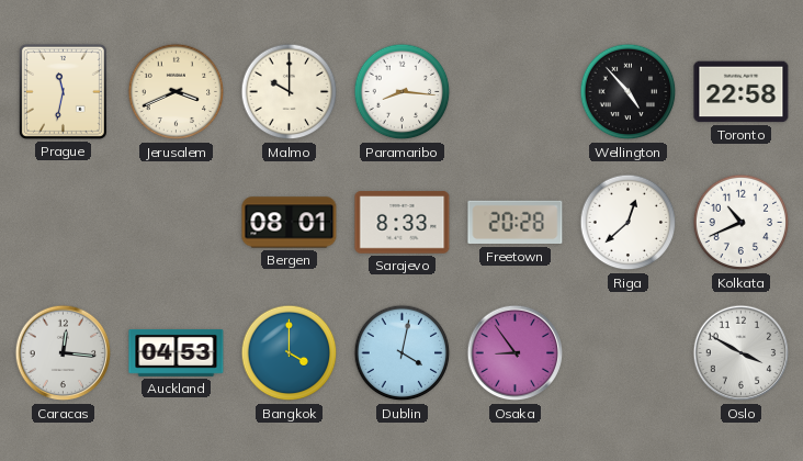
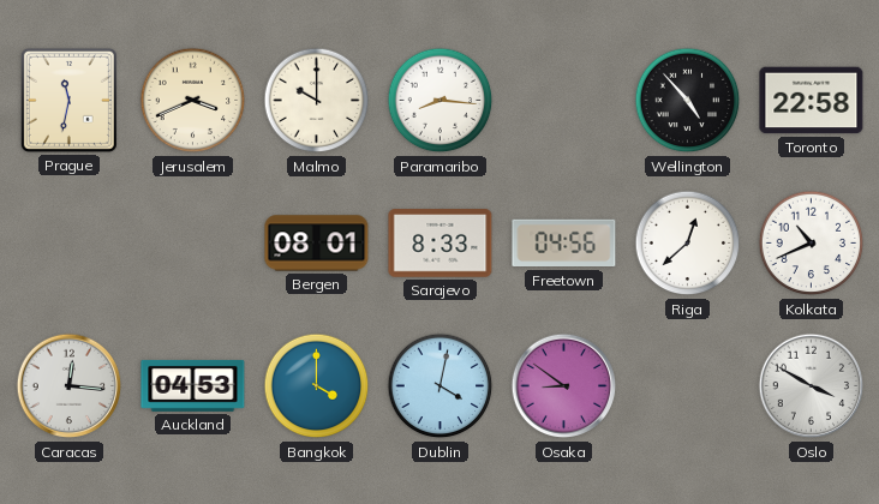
Freetown: 20:28 -> 04:56
Osaka: 8:54 -> 8:51
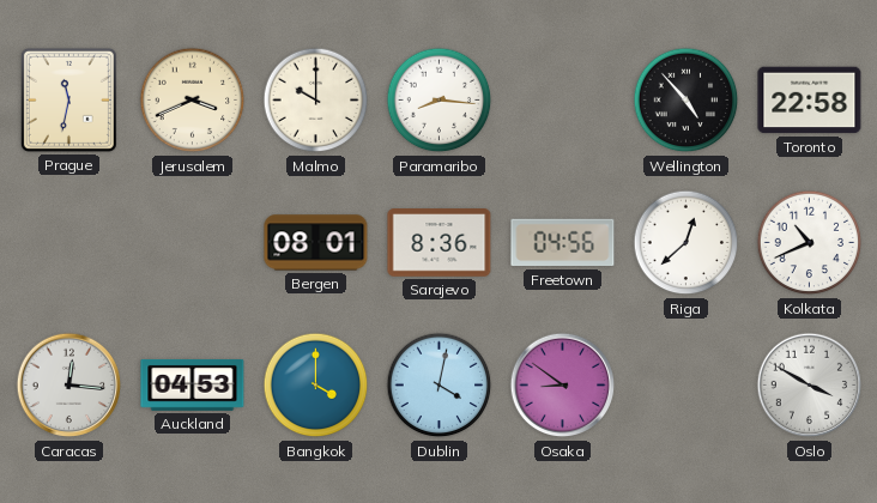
Sarajevo: 8:33 -> 8:36
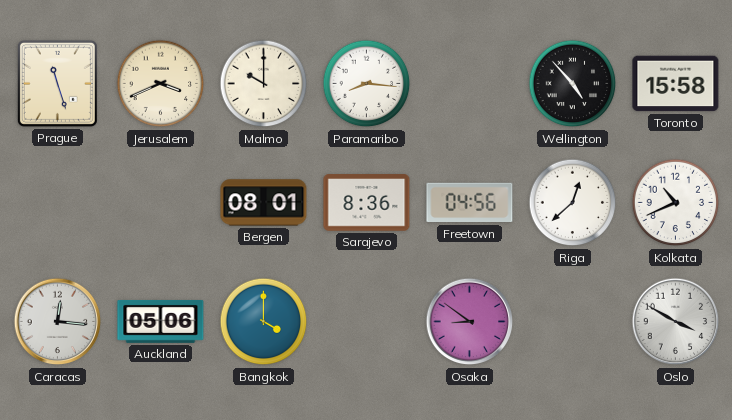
Prague: 11:32 -> 11:27
Toronto: 22:58 -> 15:58
Auckland: 04:53 -> 05:06
Dublin: 4:02 -> none
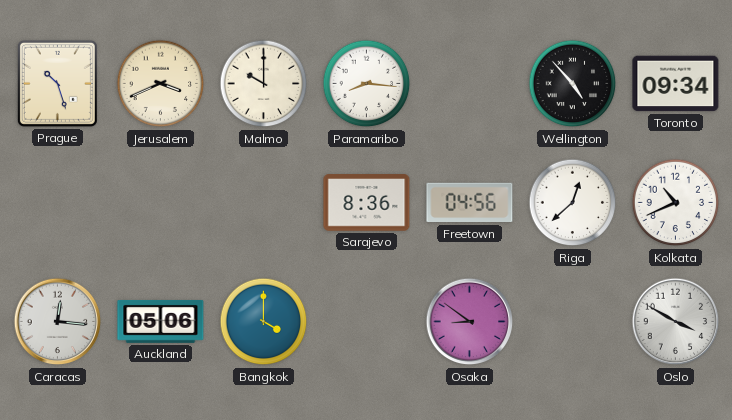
Prague: 11:27 -> 10:27
Toronto: 15:58 -> 09:34
Bergen: 08:01 -> none
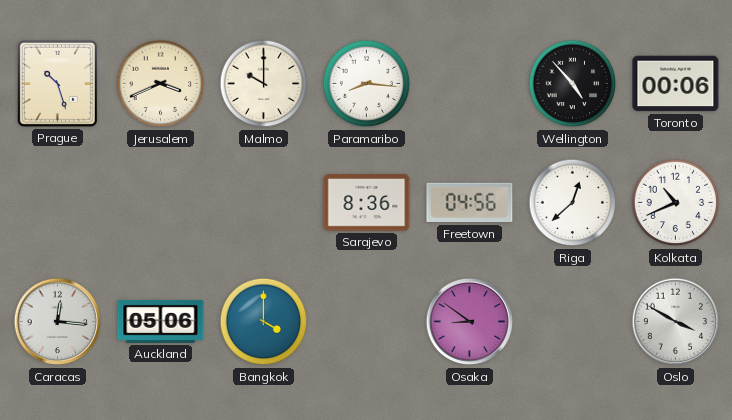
Toronto: 09:34 -> 00:06
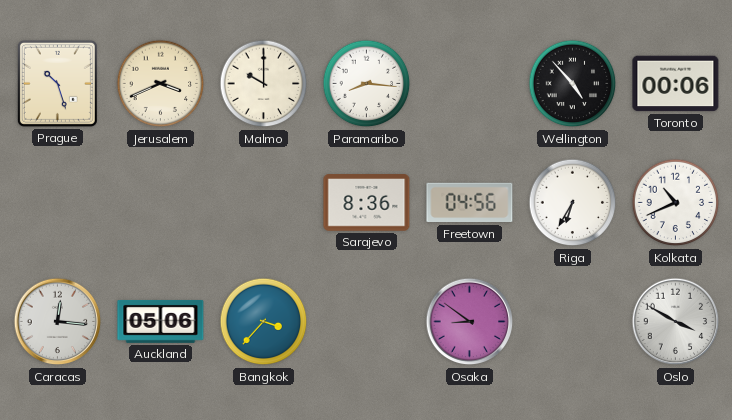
Riga: 12:38 -> 6:35
Bangkok: 4:00 -> 3:37
